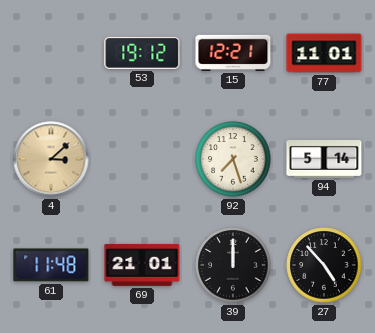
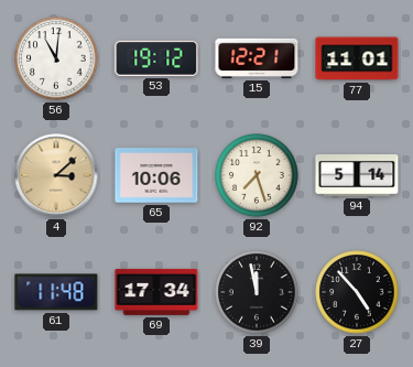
56: none -> 11:01
65: none -> 10:06
69: 21:01 -> 17:34
39: 12:00 -> 11:58
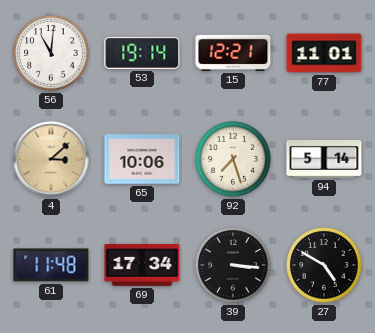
53: 19:12 -> 19:14
39: 11:58 -> 3:16
27: 4:53 -> 4:50
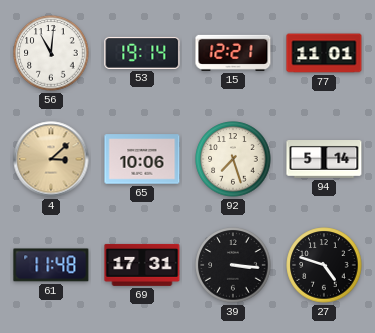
69: 17:34 -> 17:31
27: 4:50 -> 4:48
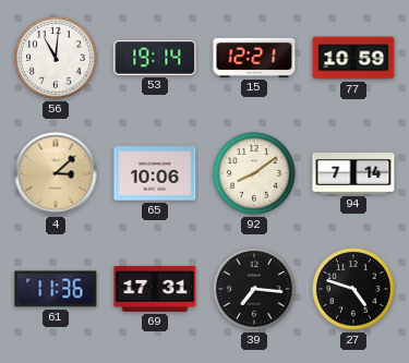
77: 11:01 -> 10:59
92: 7:27 -> 8:09
94: 5:14 -> 7:14
61: 11:48 -> 11:36
39: 3:16 -> 7:16
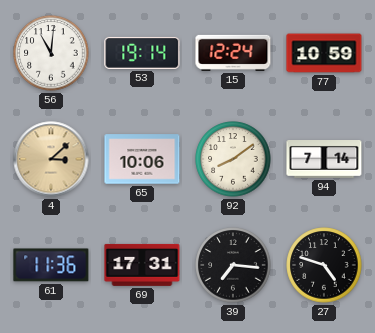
15: 12:21 -> 12:24
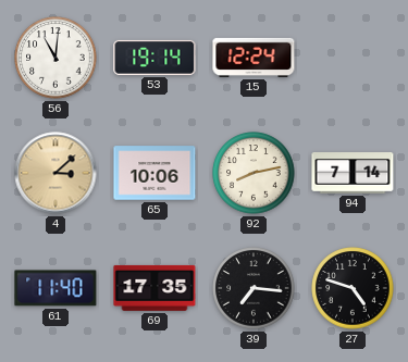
77: 10:59 -> none
92: 8:09 -> 8:13
61: 11:36 -> 11:40
69: 17:31 -> 17:35
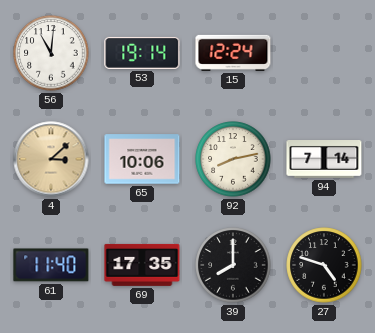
39: 7:16 -> 8:00
